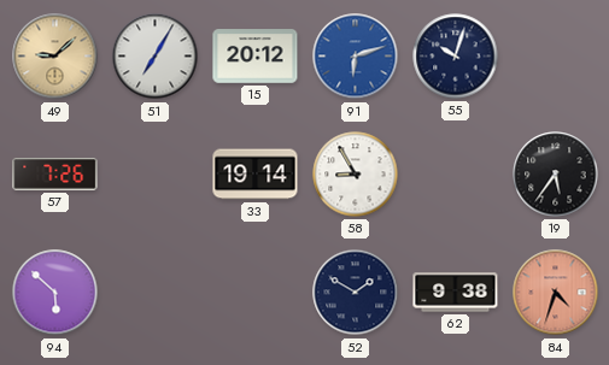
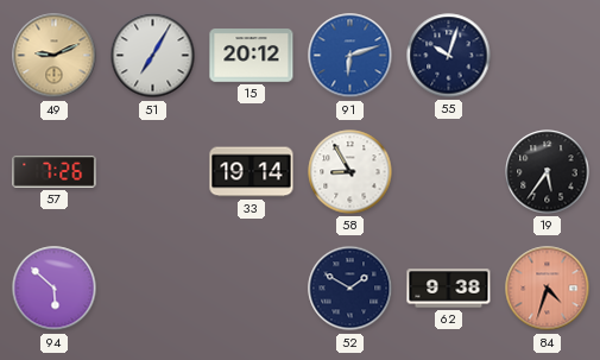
49: 9:08 -> 9:11
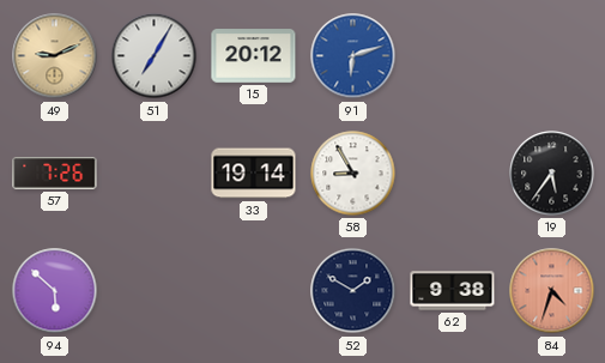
55: 10:03 -> none
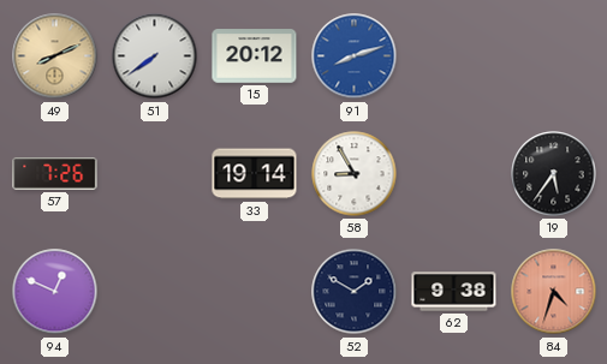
49: 9:11 -> 8:11
51: 7:05 -> 7:39
91: 6:12 -> 8:12
94: 5:52 -> 12:49
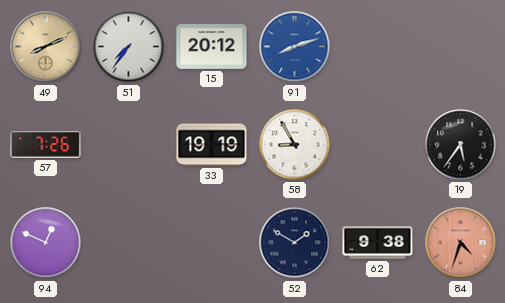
51: 7:39 -> 7:36
33: 19:14 -> 19:19
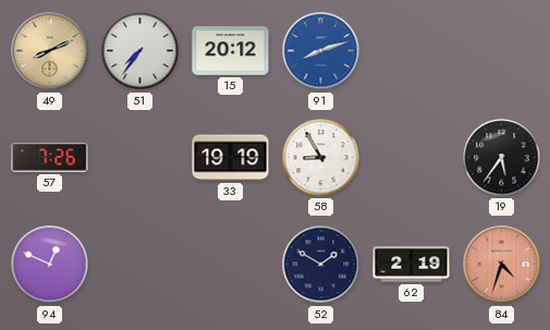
62: 9:38 -> 2:19
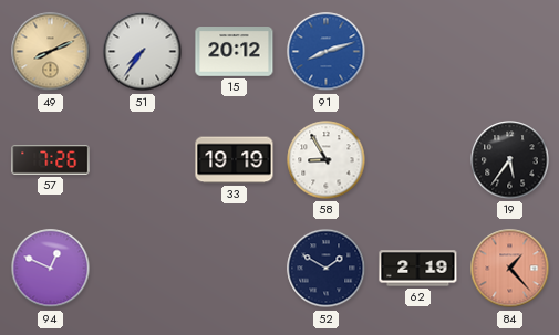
84: 4:33 -> 1:23
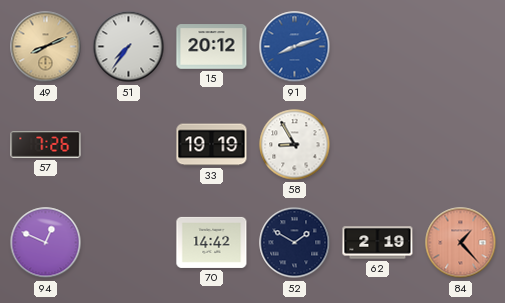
19: 5:36 -> none
70: none -> 14:42
